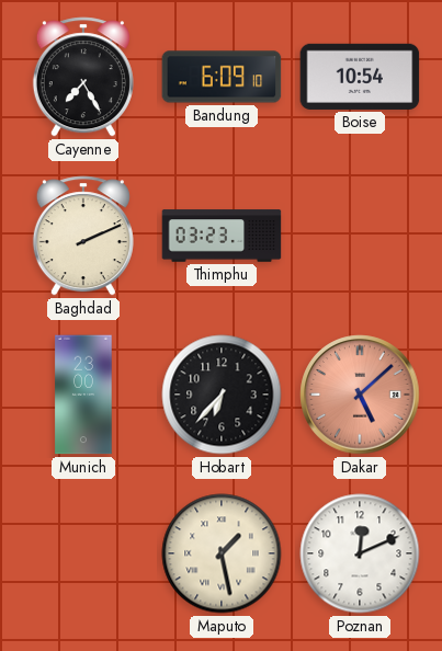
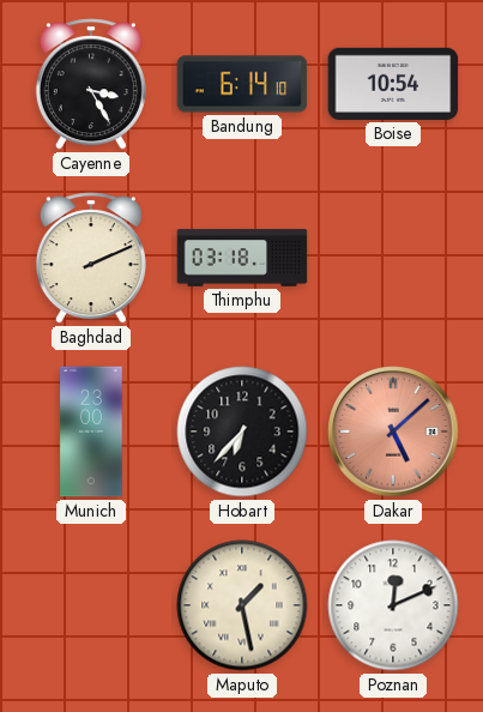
Cayenne: 7:25 -> 3:25
Bandung: 6:09 -> 6:14
Thimphu: 03:23 -> 03:18
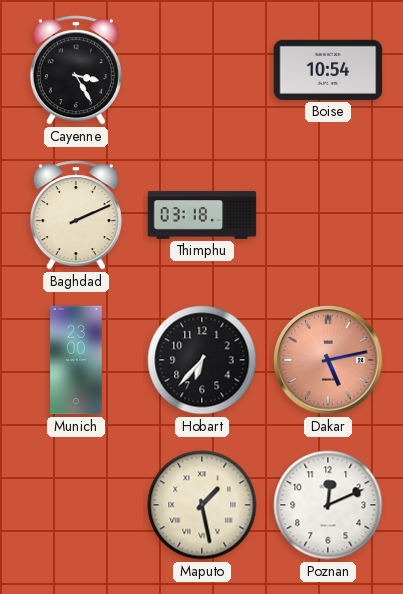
Bandung: 6:14 -> none
Dakar: 5:08 -> 5:13
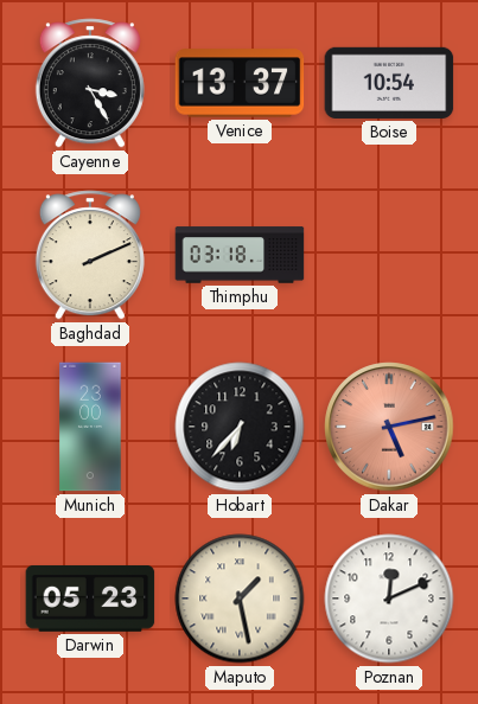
Venice: none -> 13:37
Darwin: none -> 05:23
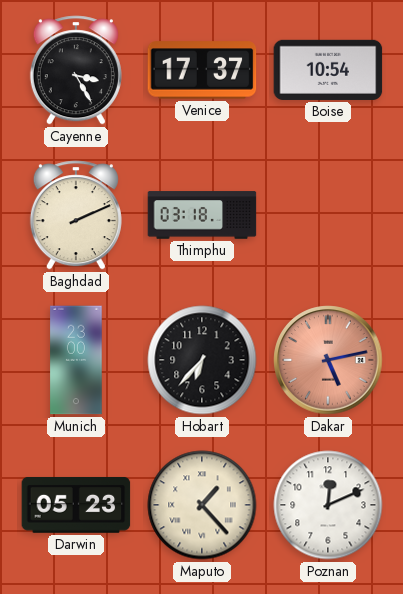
Venice: 13:37 -> 17:37
Maputo: 1:28 -> 1:23
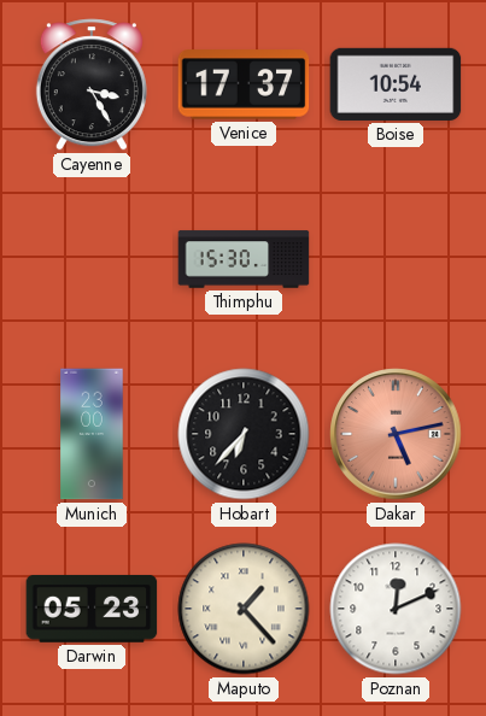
Baghdad: 2:11 -> none
Thimphu: 03:18 -> 15:30
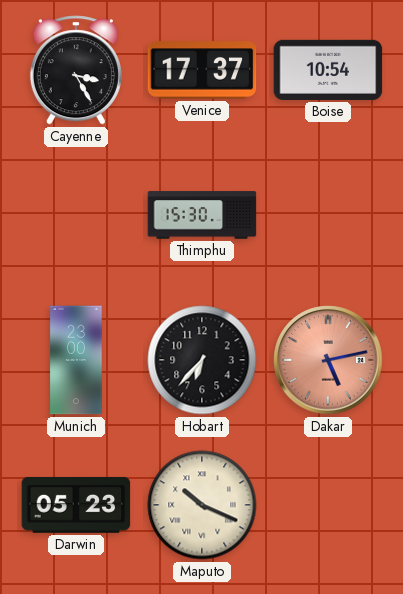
Maputo: 1:23 -> 10:19
Poznan: 12:11 -> none
